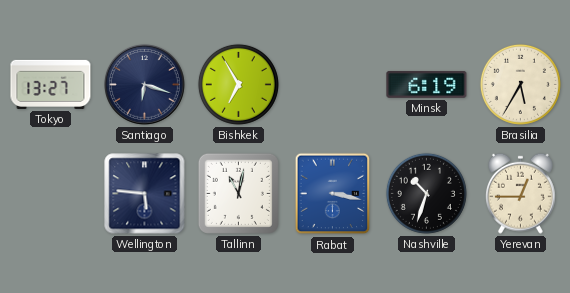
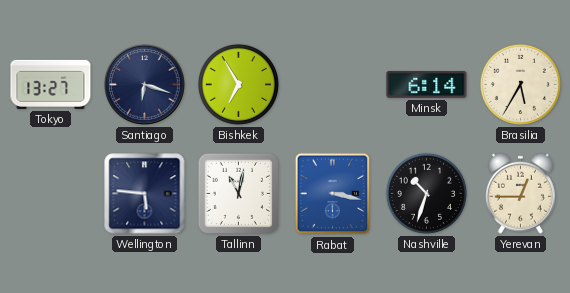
Minsk: 6:19 -> 6:14
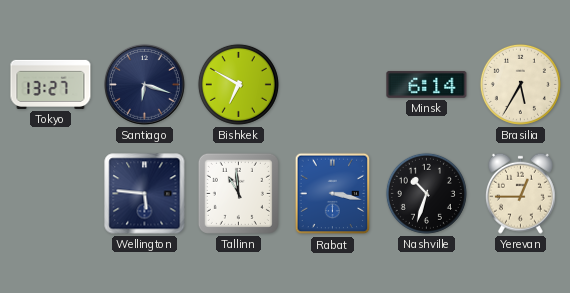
Bishkek: 6:55 -> 6:50
Tallinn: 11:02 -> 10:59
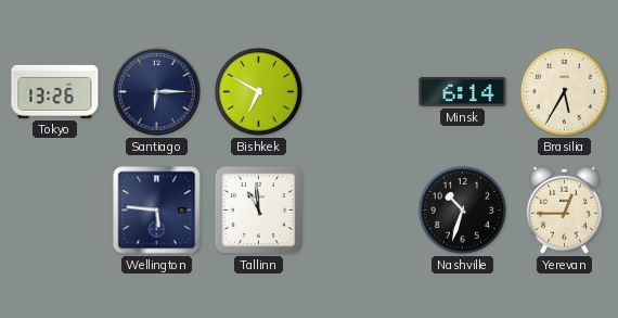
Tokyo: 13:27 -> 13:26
Santiago: 6:18 -> 6:15
Rabat: 3:17 -> none
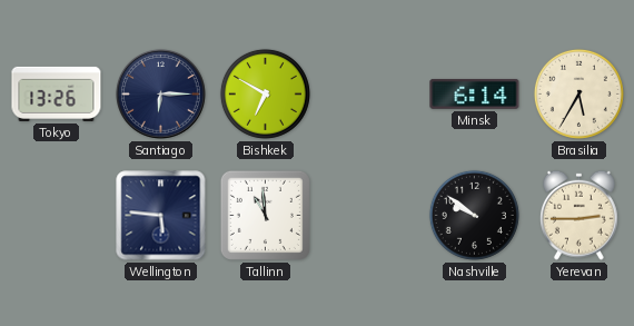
Nashville: 10:33 -> 9:51
Yerevan: 12:45 -> 2:45
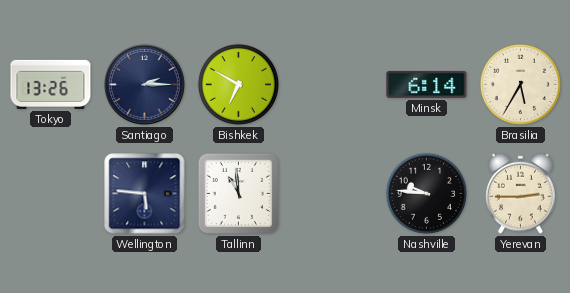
Santiago: 6:15 -> 2:15
Nashville: 9:51 -> 9:46
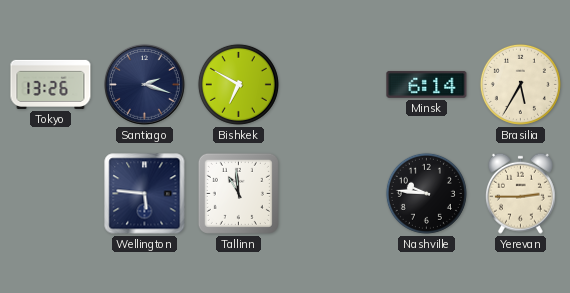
Santiago: 2:15 -> 2:18
